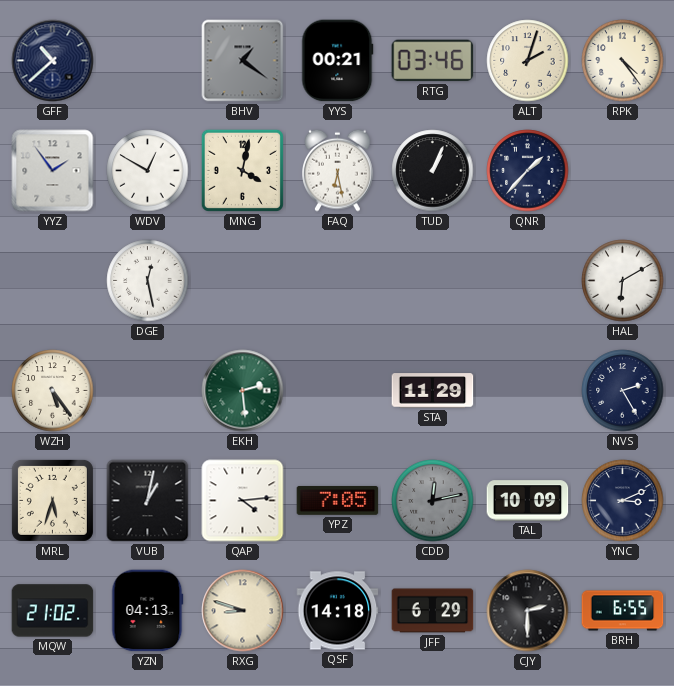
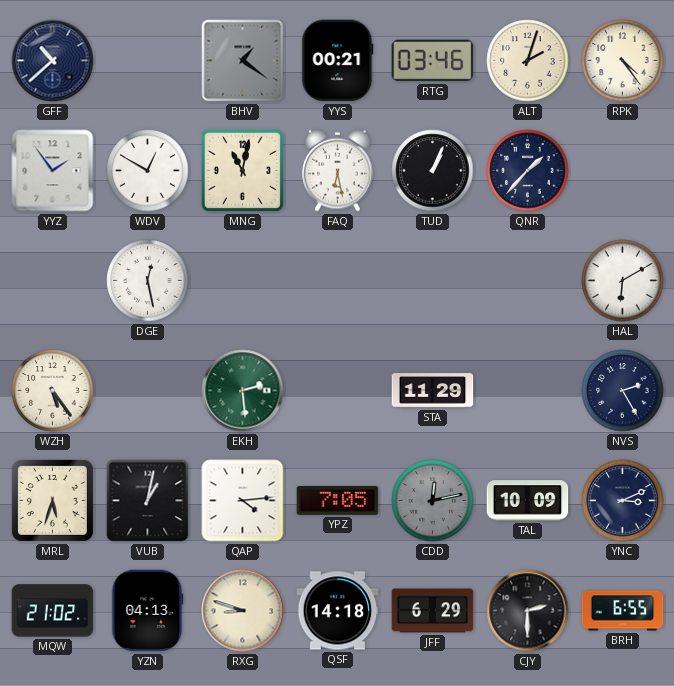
MNG: 4:02 -> 11:02
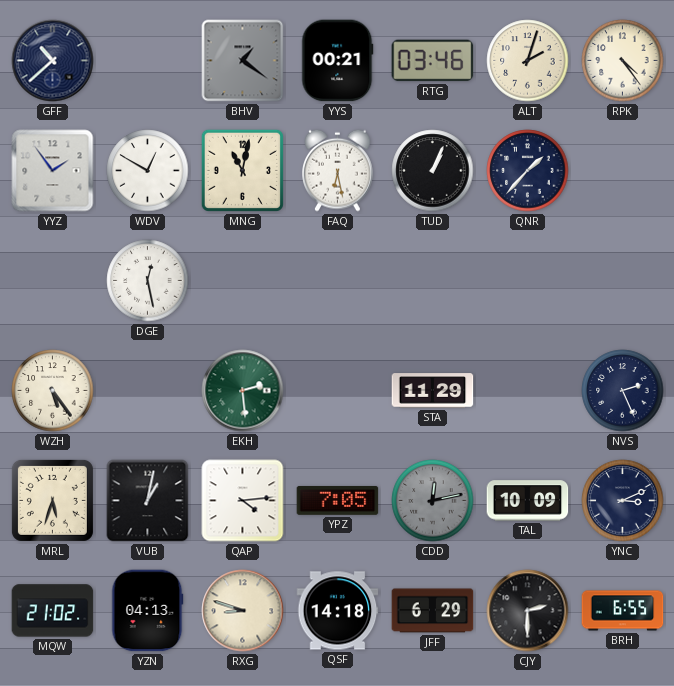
HAL: 6:10 -> none
NVS: 2:25 -> 2:26
